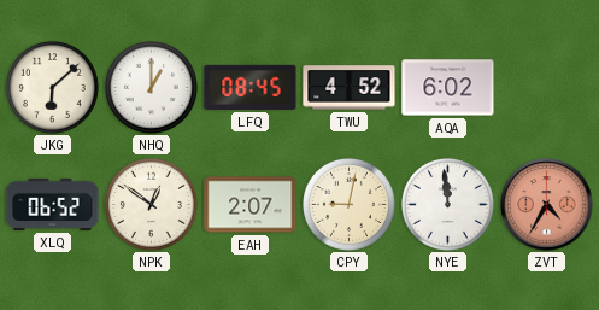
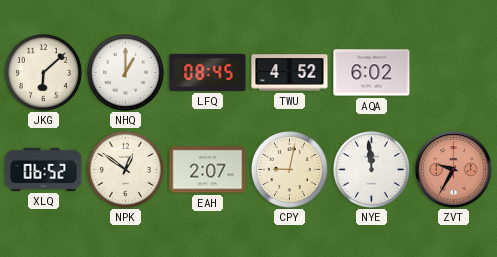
ZVT: 4:35 -> 9:35
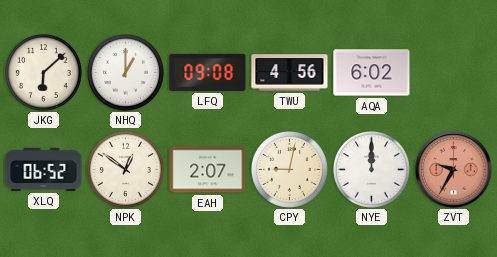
LFQ: 08:45 -> 09:08
TWU: 4:52 -> 4:56
NYE: 11:59 -> 12:00
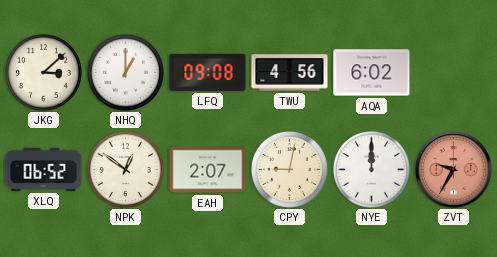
JKG: 6:08 -> 3:08
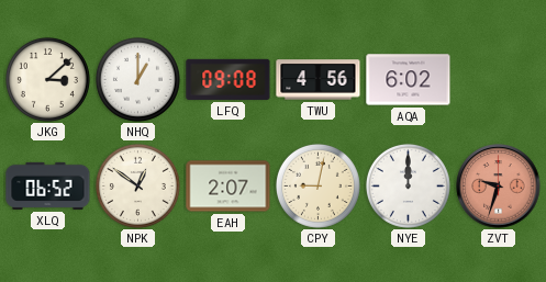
ZVT: 9:35 -> 9:33
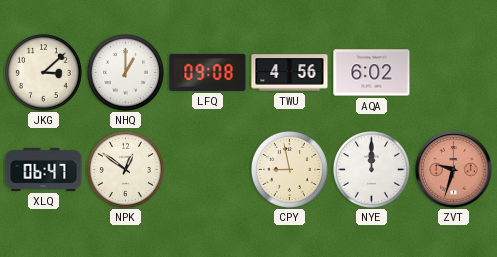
XLQ: 06:52 -> 06:47
EAH: 2:07 -> none
CPY: 9:02 -> 8:58
